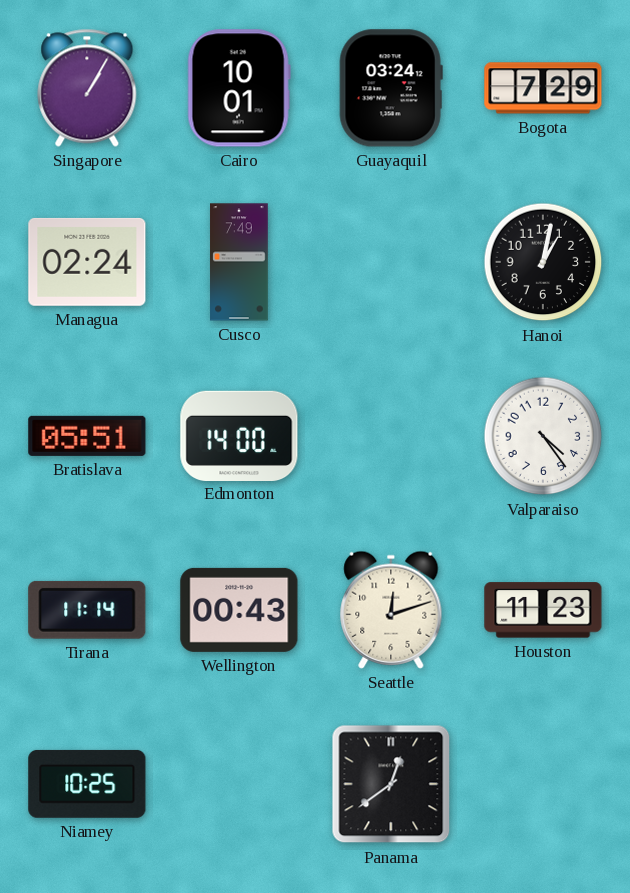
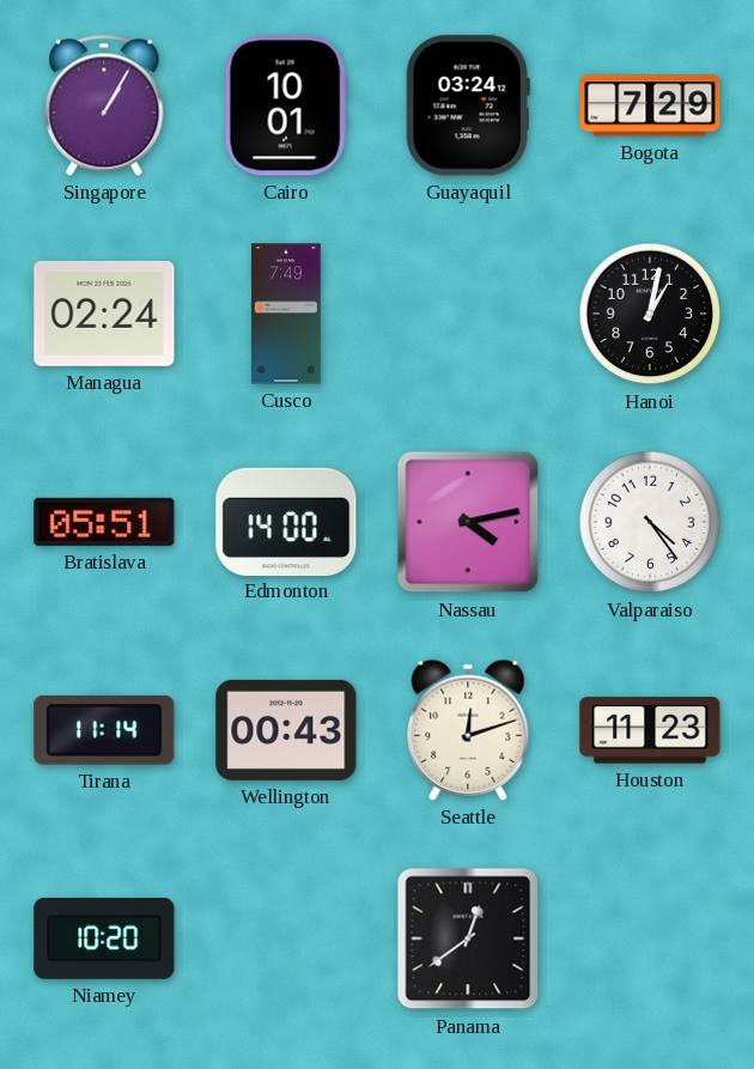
Nassau: none -> 4:13
Niamey: 10:25 -> 10:20
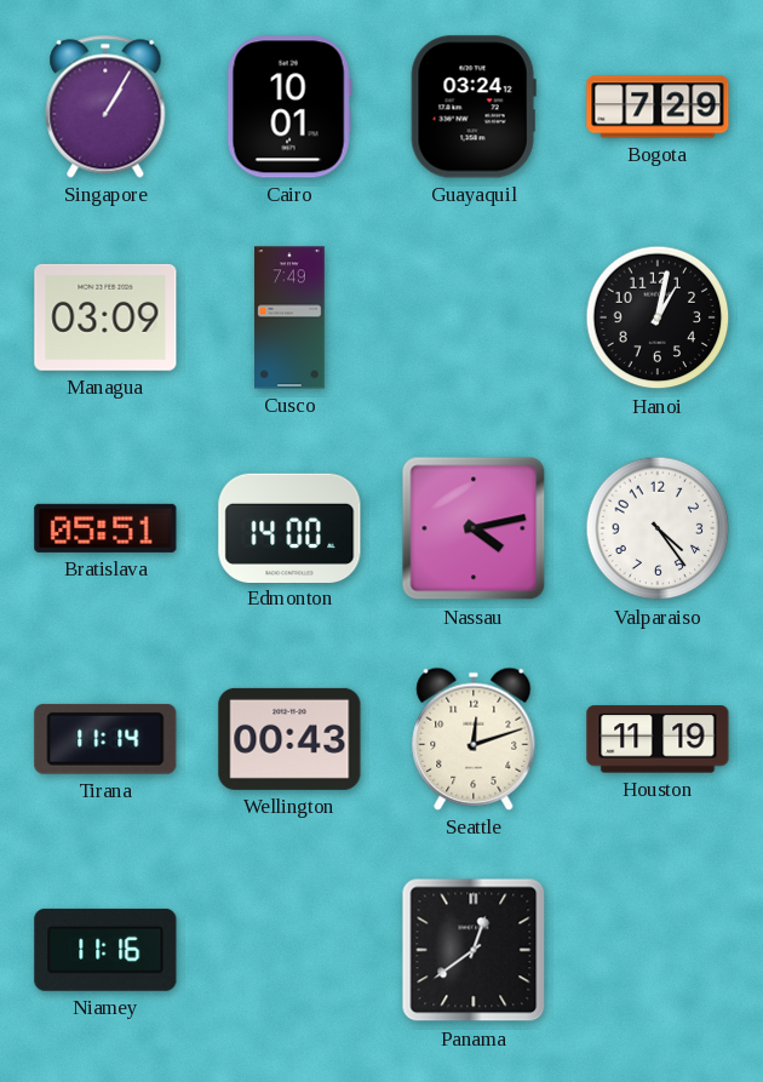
Managua: 02:24 -> 03:09
Houston: 11:23 -> 11:19
Niamey: 10:20 -> 11:16
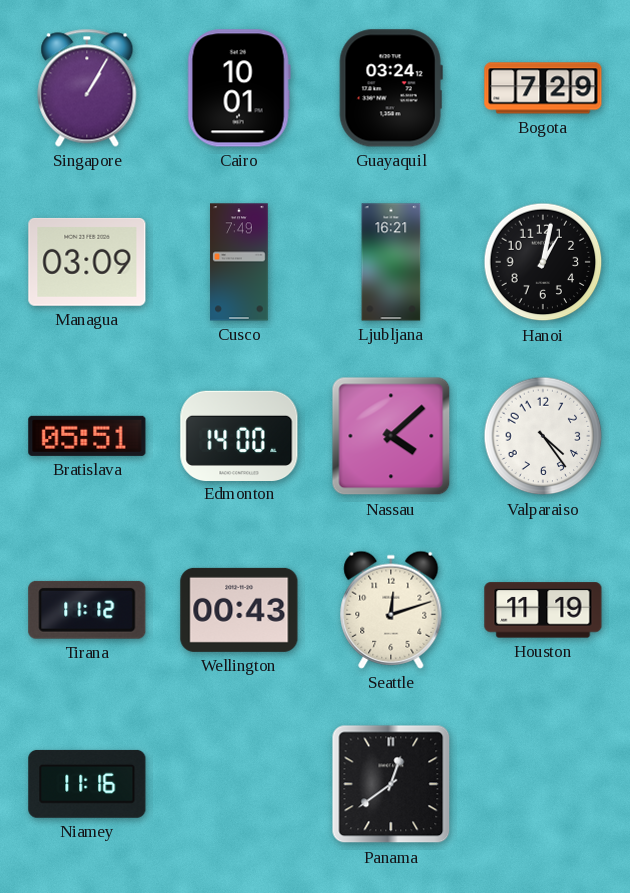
Ljubljana: none -> 16:21
Nassau: 4:13 -> 4:08
Tirana: 11:14 -> 11:12
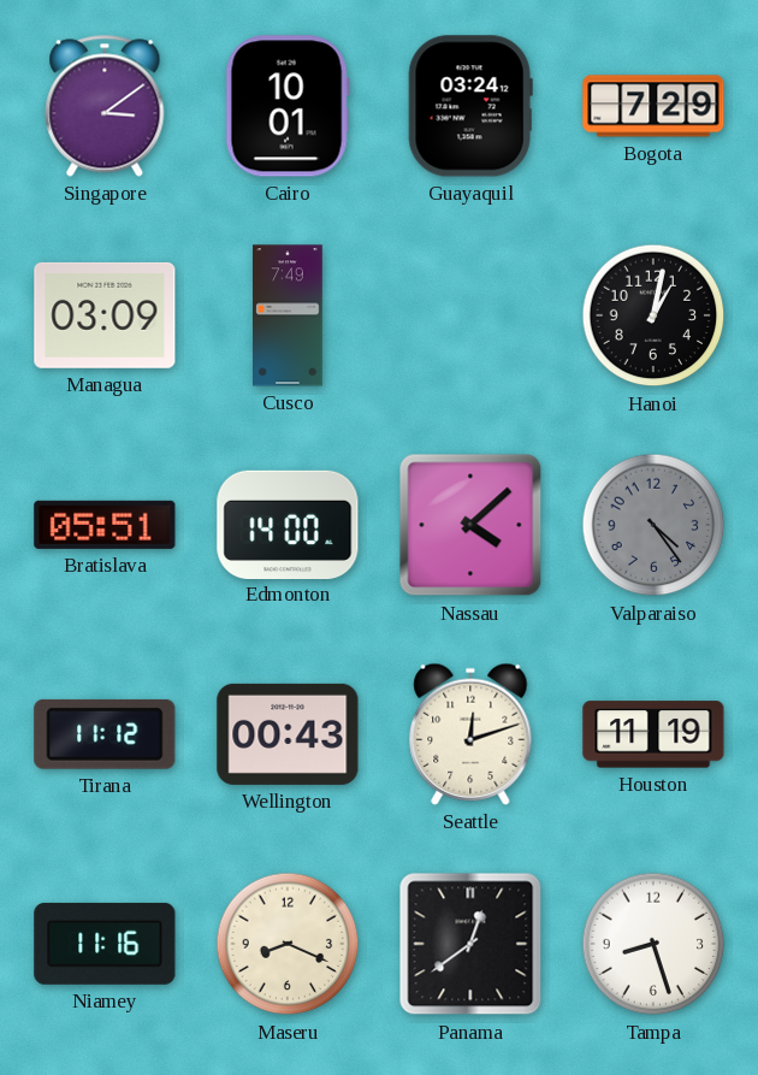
Singapore: 1:05 -> 3:09
Ljubljana: 16:21 -> none
Valparaiso dial: white -> grey
Maseru: none -> 8:19
Tampa: none -> 8:27
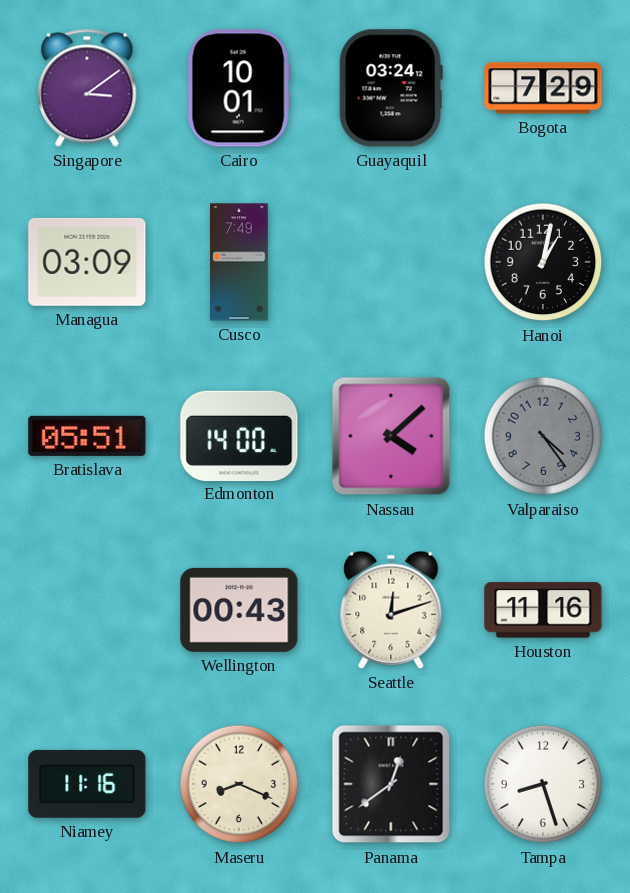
Tirana: 11:12 -> none
Houston: 11:19 -> 11:16
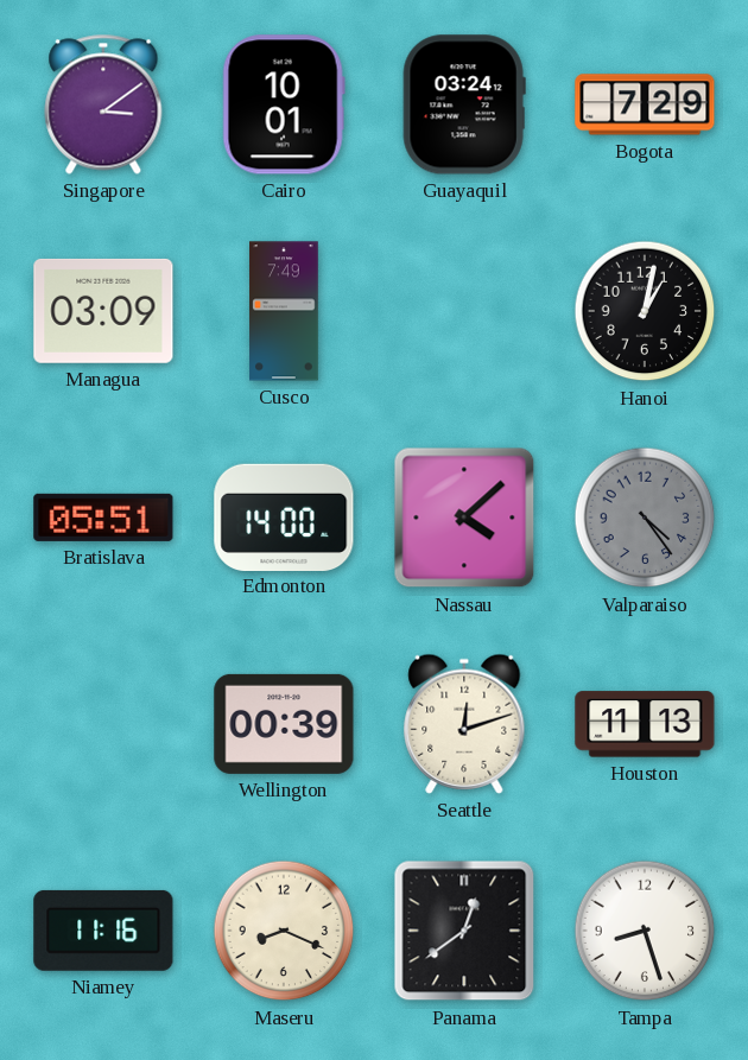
Wellington: 00:43 -> 00:39
Houston: 11:16 -> 11:13
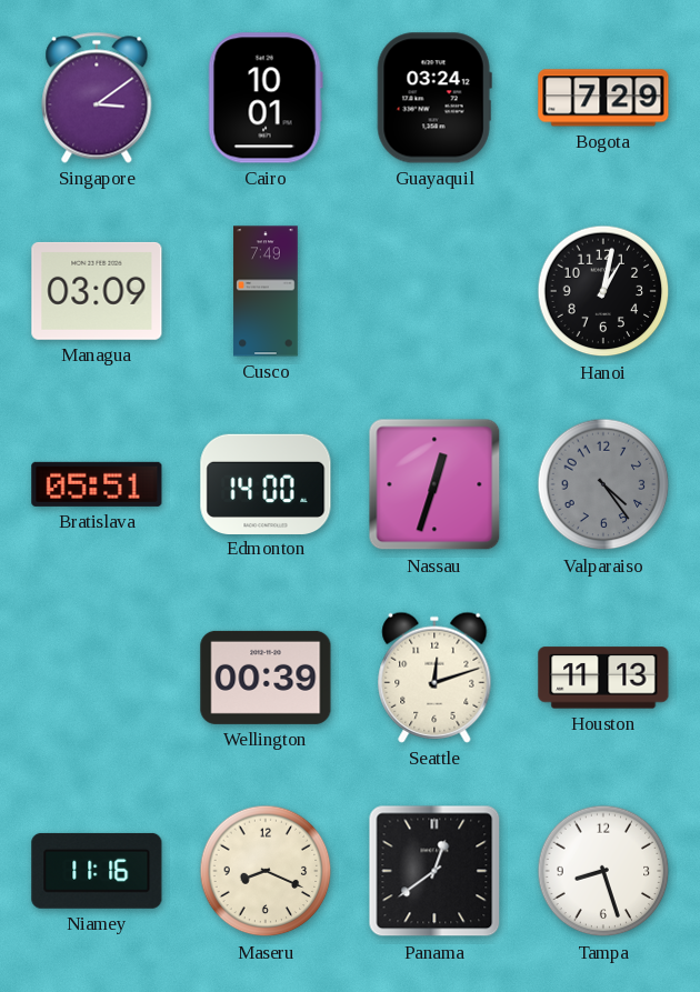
Nassau: 4:08 -> 12:33
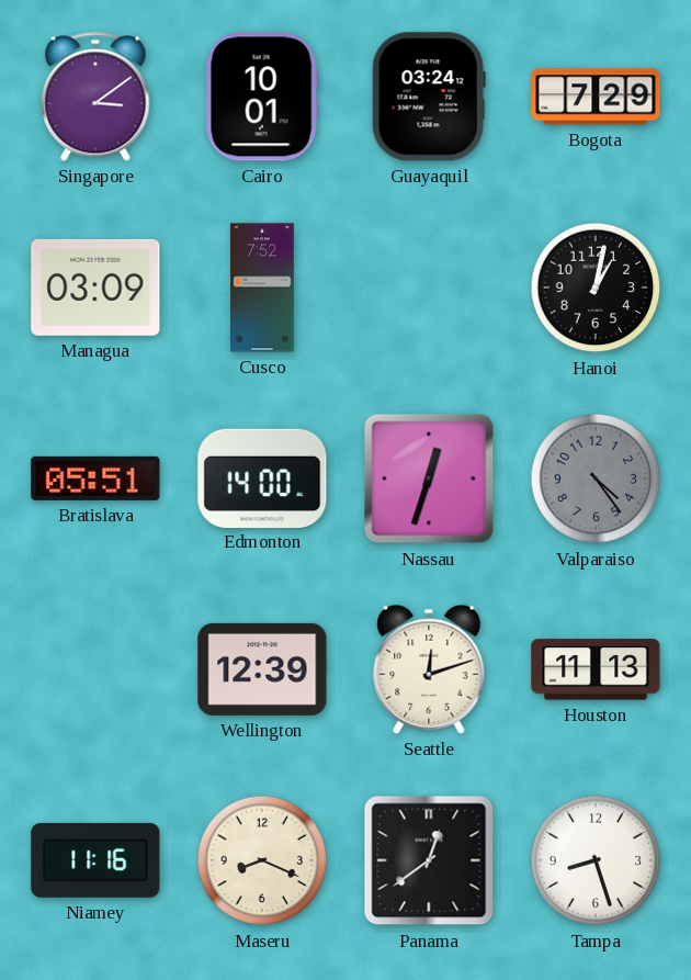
Cusco: 7:49 -> 7:52
Wellington: 00:39 -> 12:39
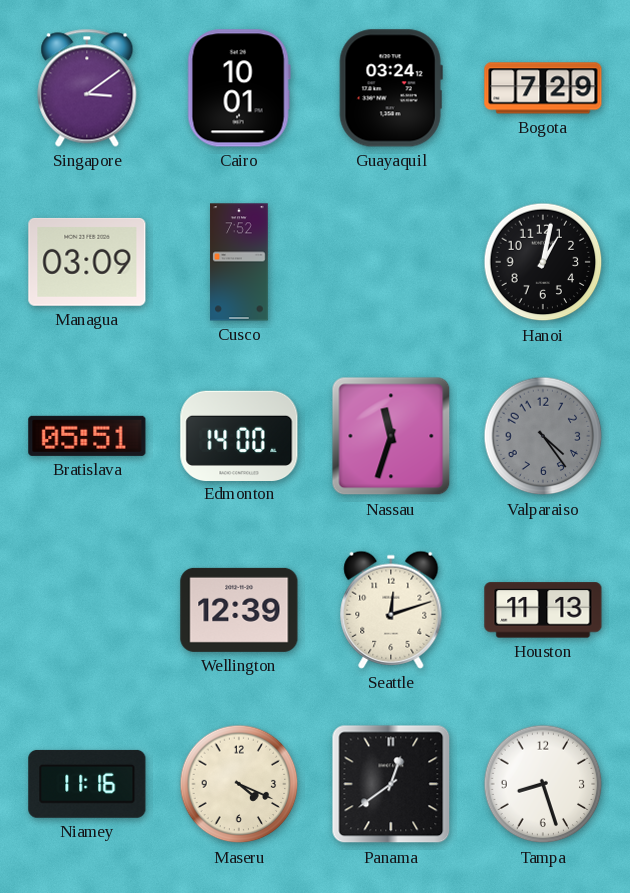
Nassau: 12:33 -> 11:33
Maseru: 8:19 -> 4:19
